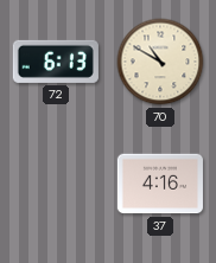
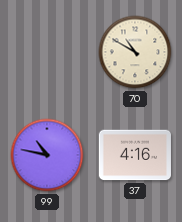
72: 6:13 -> none
99: none -> 10:47
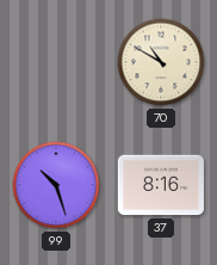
99: 10:47 -> 10:27
37: 4:16 -> 8:16
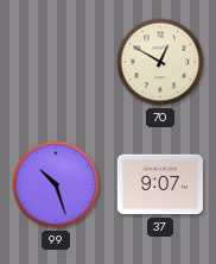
70: 10:50 -> 12:50
37: 8:16 -> 9:07
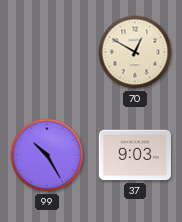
99: 10:27 -> 10:25
37: 9:07 -> 9:03
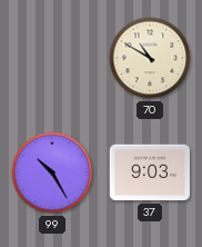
70: 12:50 -> 10:50
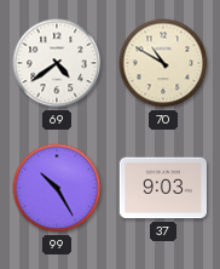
69: none -> 4:39
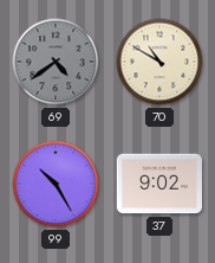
69 dial: white -> grey
37: 9:03 -> 9:02
